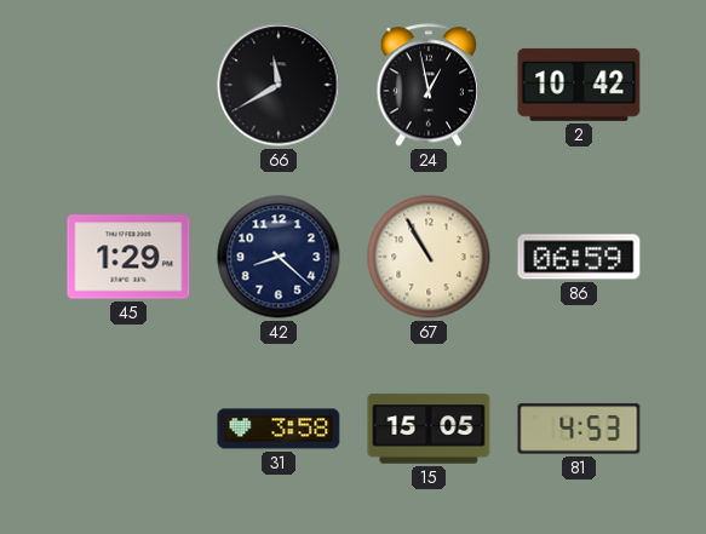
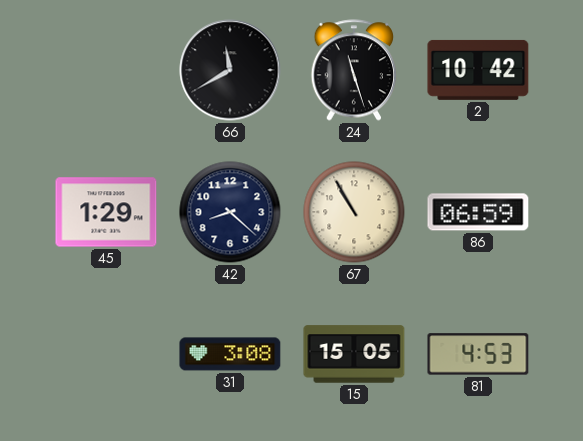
24: 12:58 -> 11:27
31: 3:58 -> 3:08
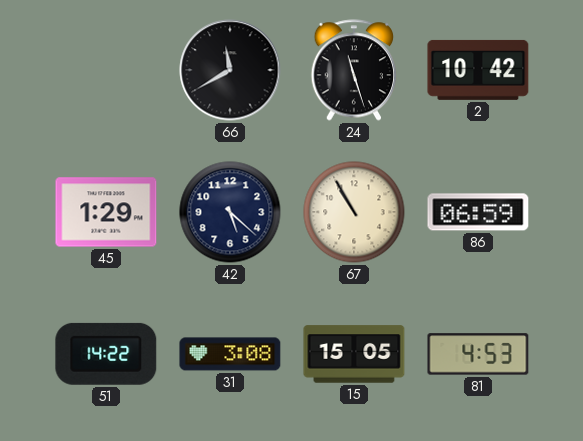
42: 8:22 -> 5:22
51: none -> 14:22
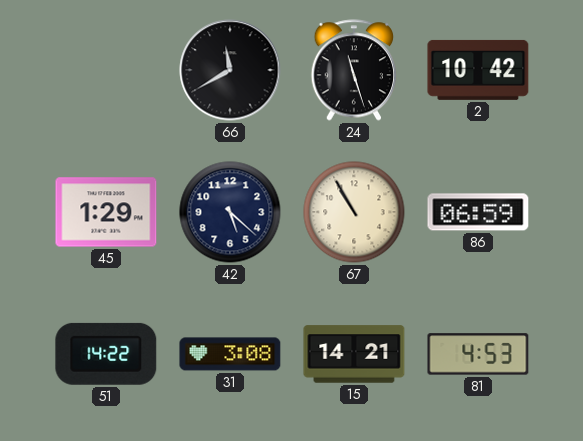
15: 15:05 -> 14:21
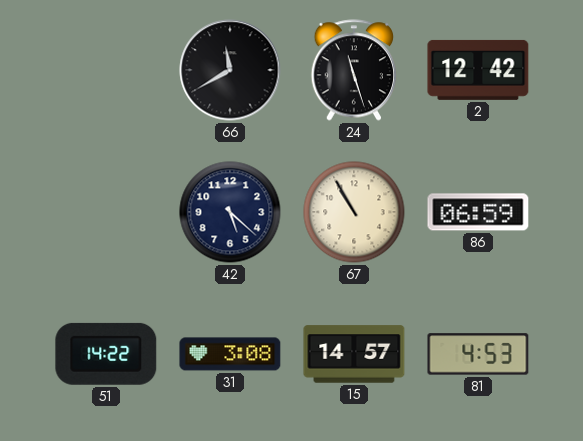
2: 10:42 -> 12:42
45: 1:29 -> none
15: 14:21 -> 14:57
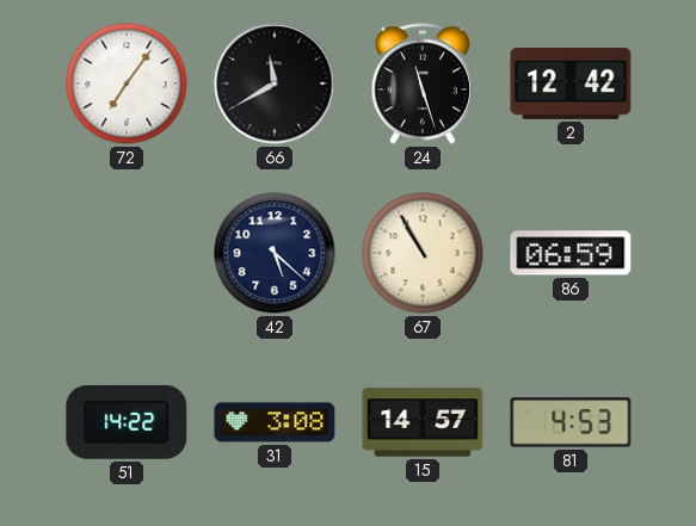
72: none -> 7:06
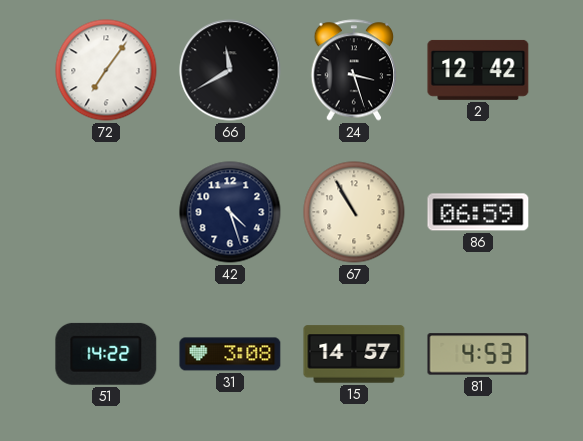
24: 11:27 -> 3:27
42: 5:22 -> 4:27
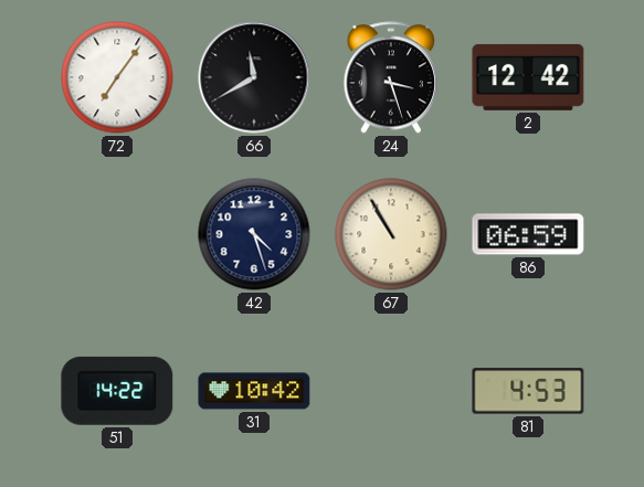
31: 3:08 -> 10:42
15: 14:57 -> none
